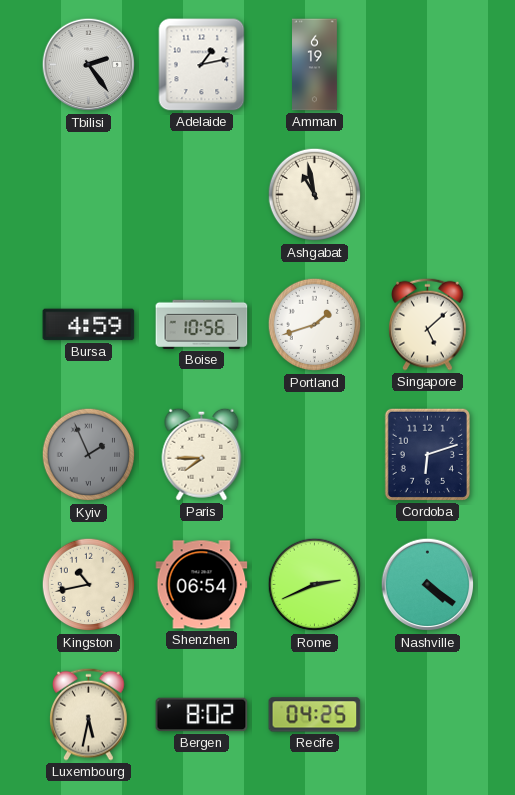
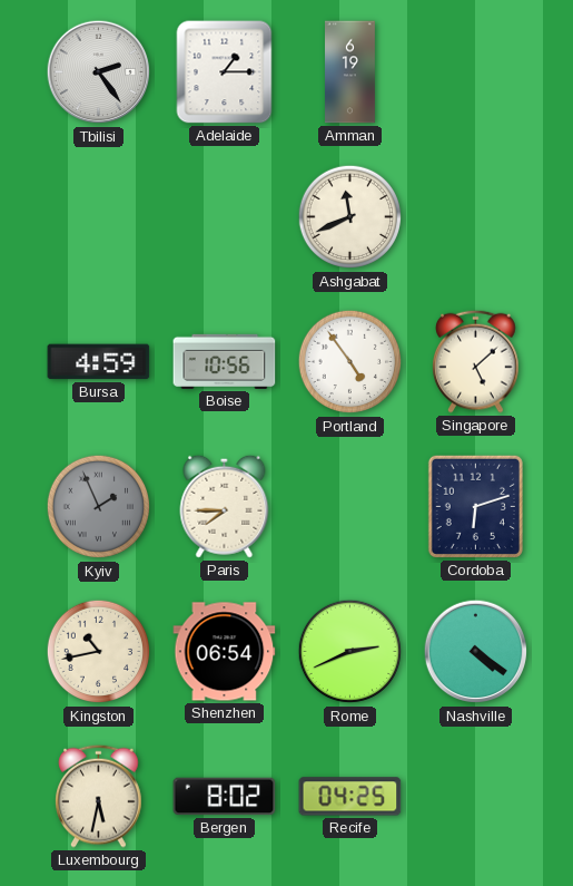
Adelaide: 1:13 -> 1:15
Ashgabat: 10:58 -> 11:41
Portland: 1:42 -> 4:54
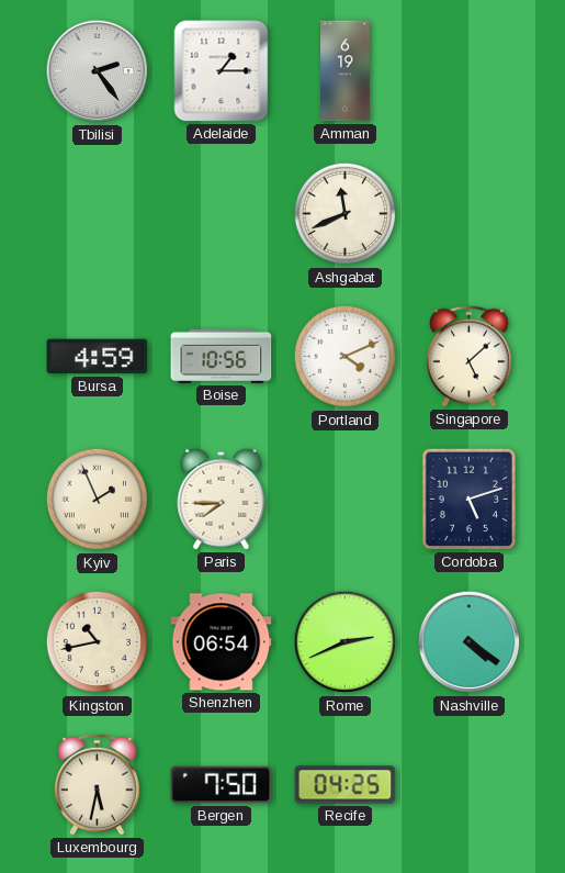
Portland: 4:54 -> 4:11
Kyiv dial: grey -> cream
Cordoba: 6:12 -> 5:12
Bergen: 8:02 -> 7:50
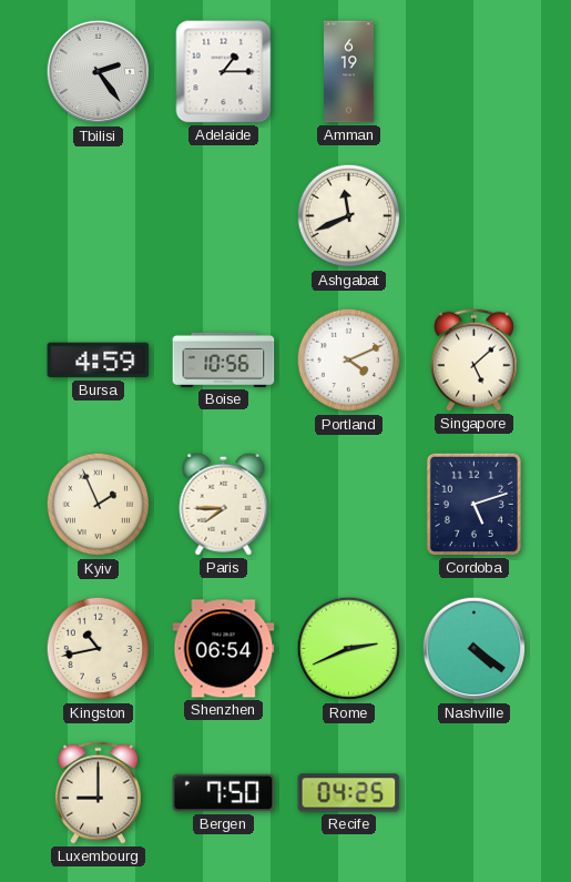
Luxembourg: 5:32 -> 9:00
